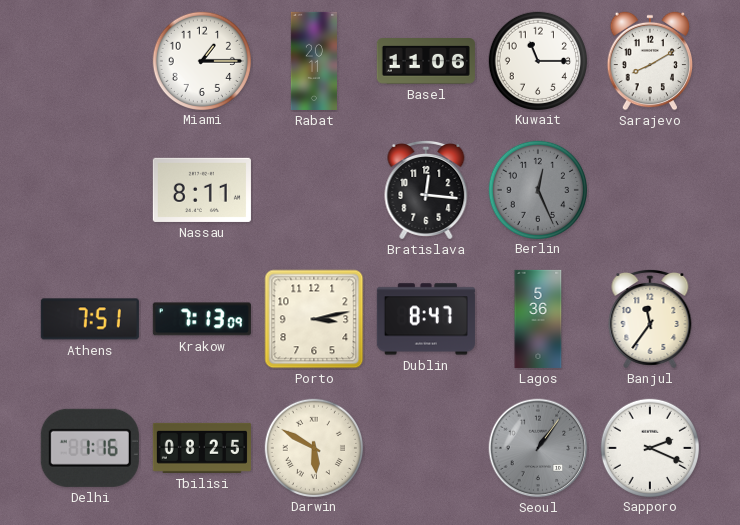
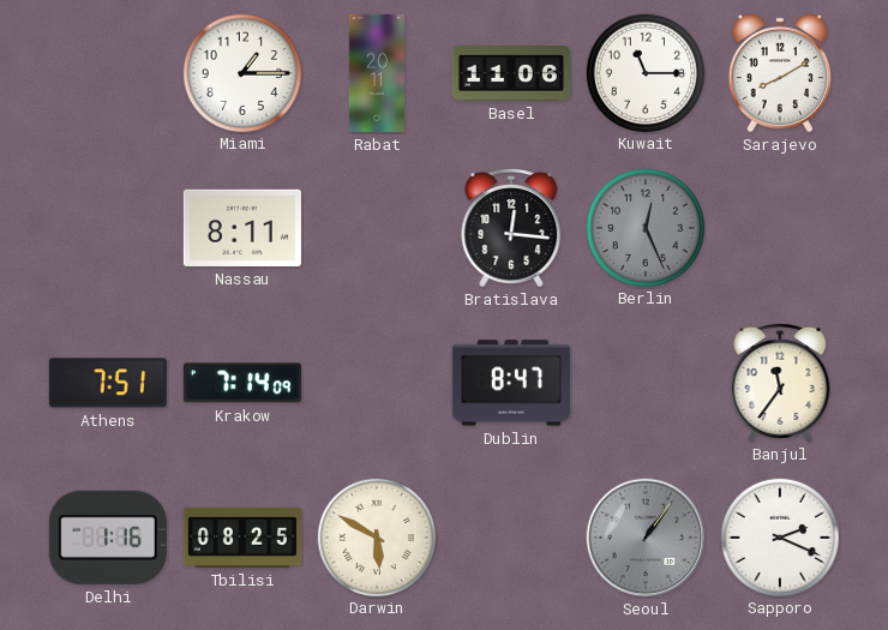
Krakow: 7:13 -> 7:14
Porto: 3:13 -> none
Lagos: 5:36 -> none
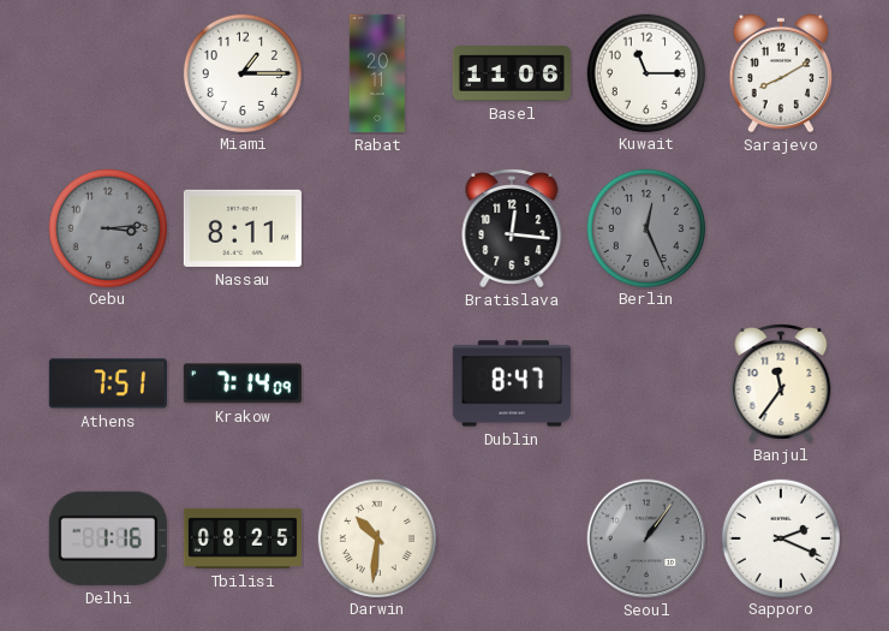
Cebu: none -> 3:14
Darwin: 5:50 -> 10:31
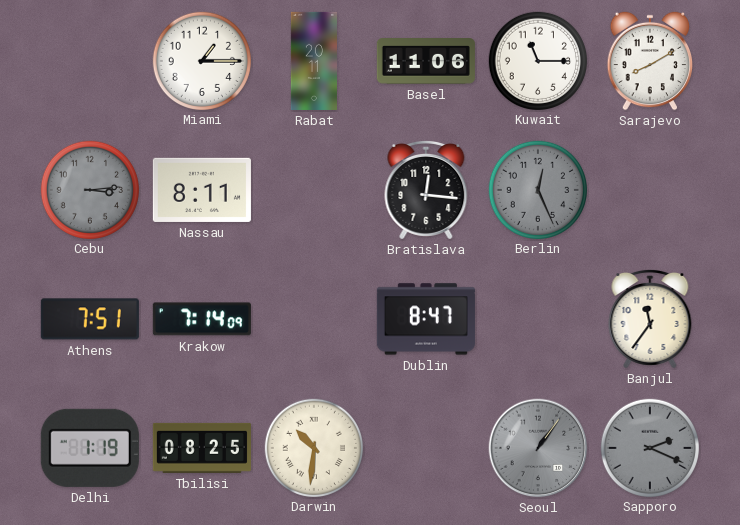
Delhi: 1:16 -> 1:19
Sapporo dial: white -> grey
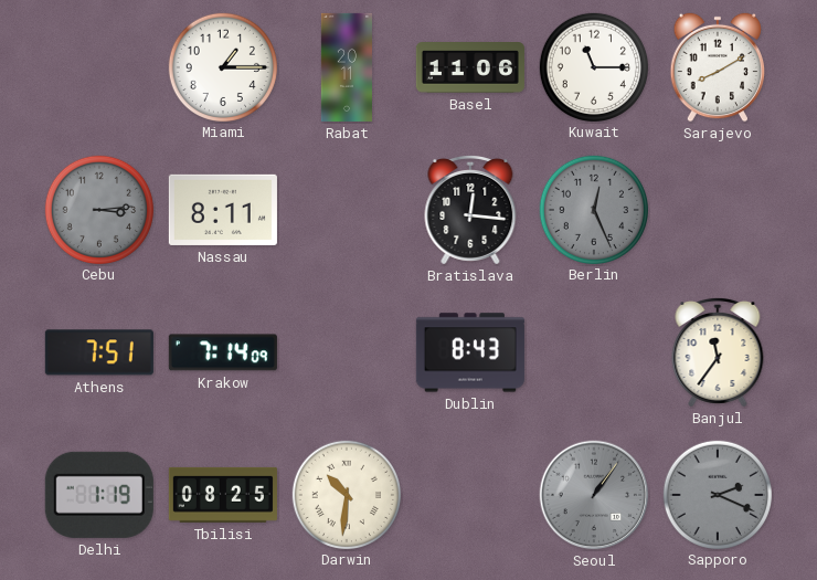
Dublin: 8:47 -> 8:43
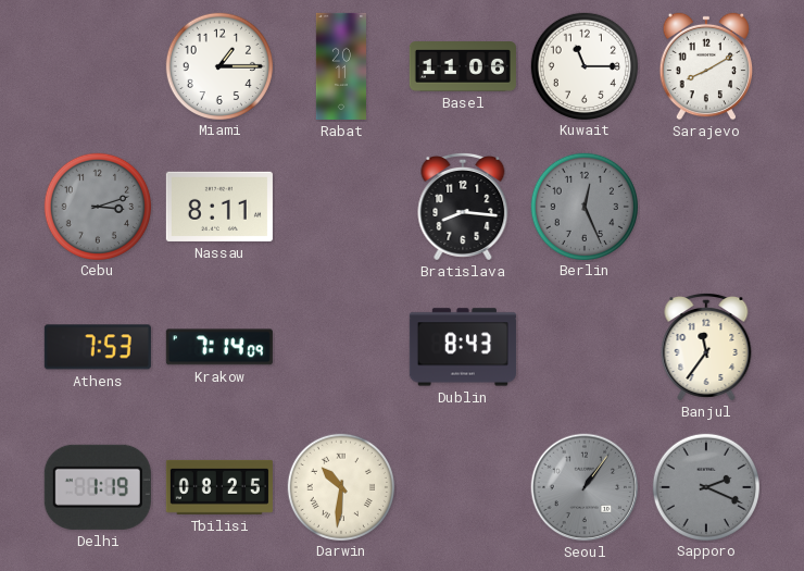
Cebu: 3:14 -> 3:12
Bratislava: 12:16 -> 8:16
Athens: 7:51 -> 7:53
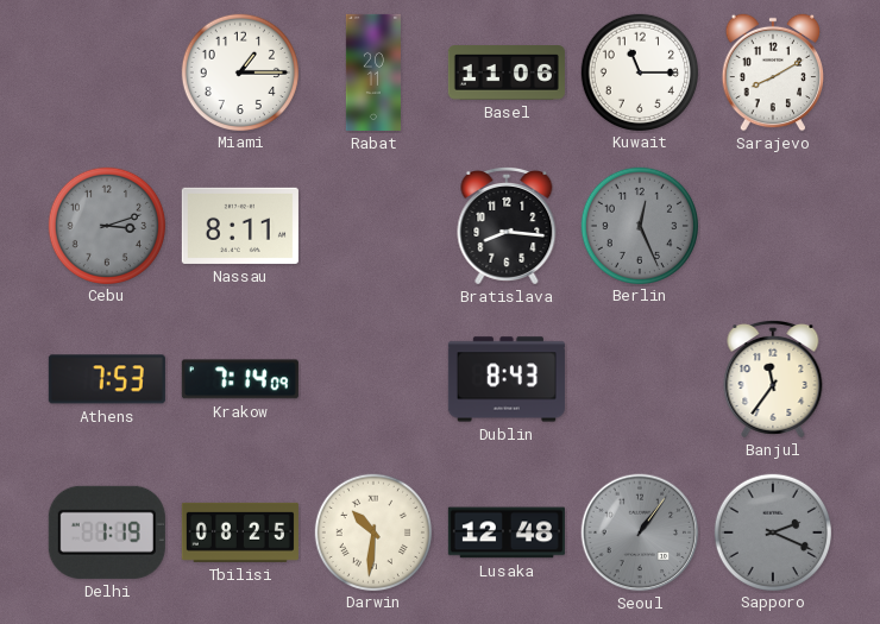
Lusaka: none -> 12:48
